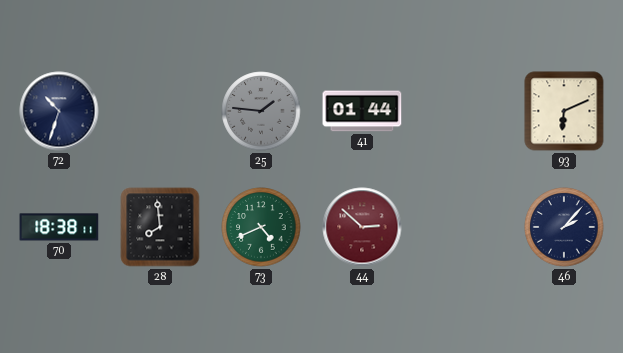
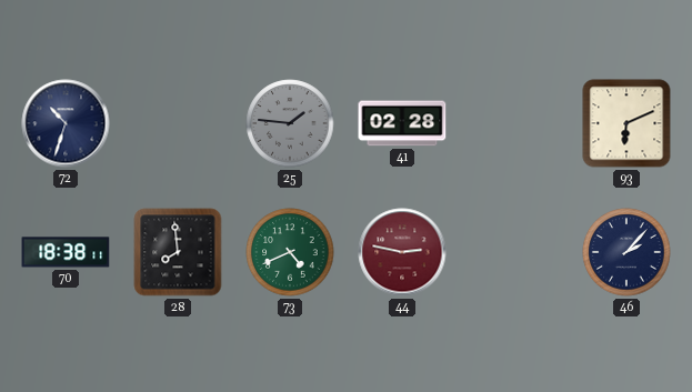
41: 01:44 -> 02:28
44: 2:52 -> 2:47
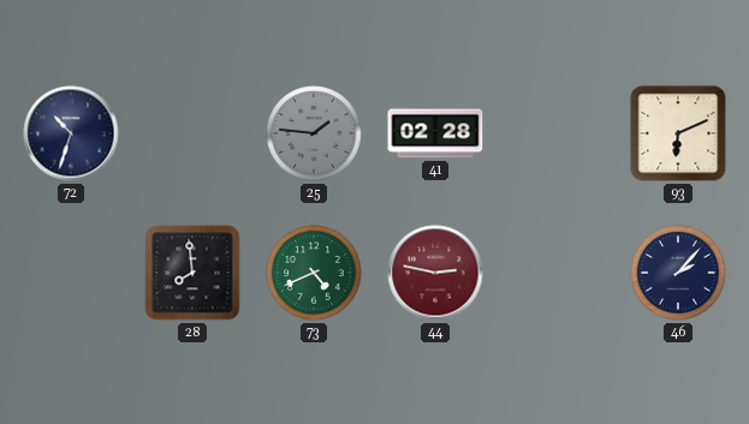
70: 18:38 -> none
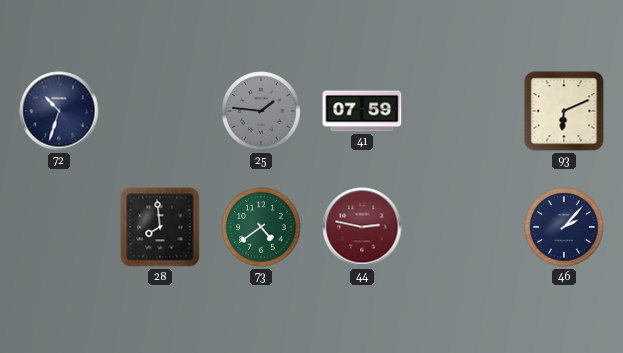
41: 02:28 -> 07:59
73: 4:41 -> 4:39
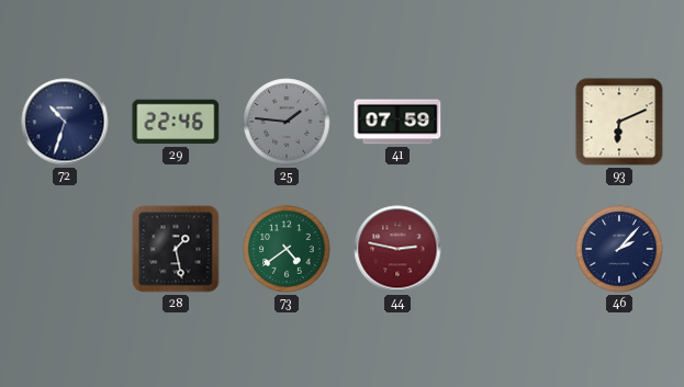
29: none -> 22:46
28: 7:59 -> 1:28
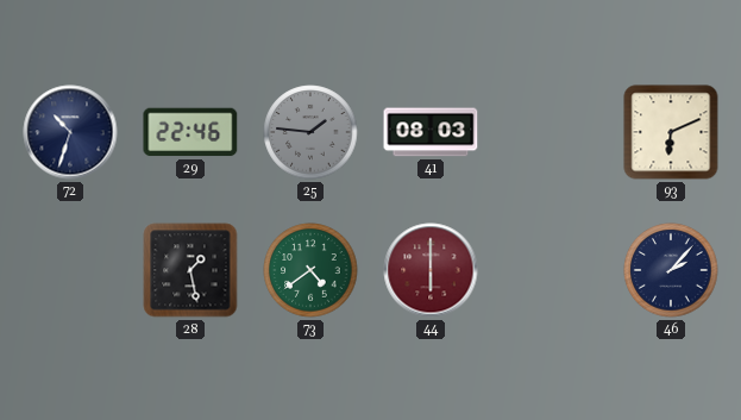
41: 07:59 -> 08:03
44: 2:47 -> 6:00
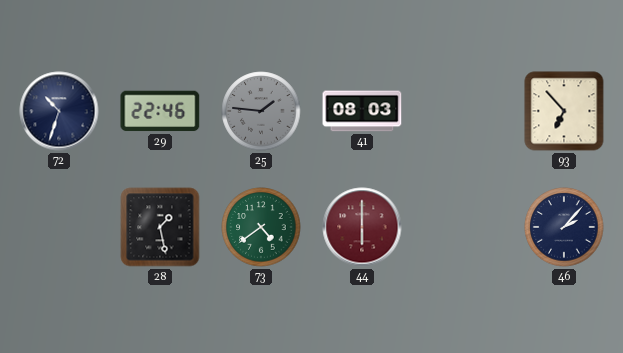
93: 6:11 -> 6:53
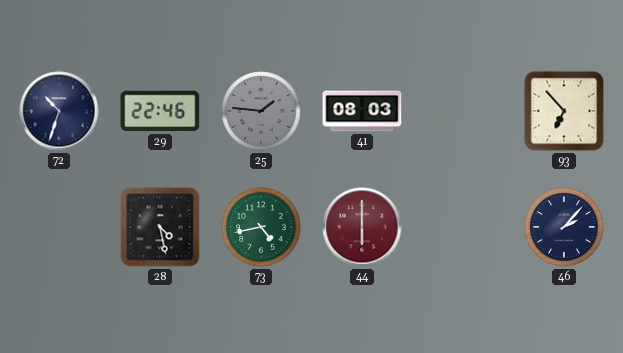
28: 1:28 -> 4:28
73: 4:39 -> 4:43
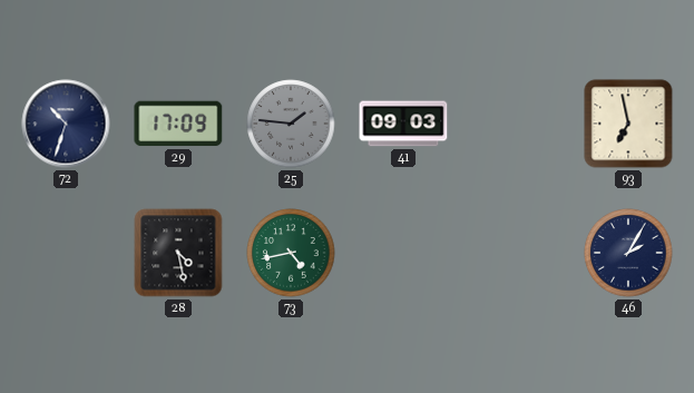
29: 22:46 -> 17:09
41: 08:03 -> 09:03
93: 6:53 -> 6:58
44: 6:00 -> none
46: 2:07 -> 2:05
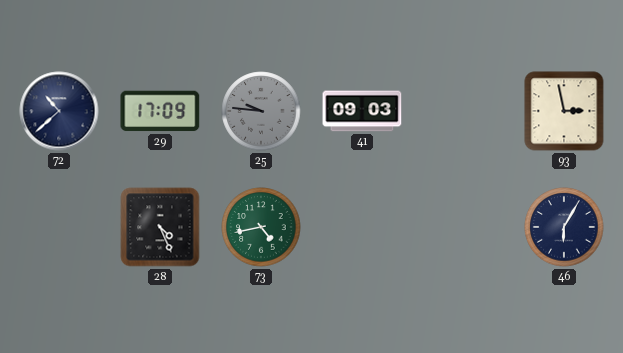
72: 10:33 -> 10:38
25: 1:46 -> 9:46
93: 6:58 -> 2:58
28: 4:28 -> 4:26
46: 2:05 -> 6:05
